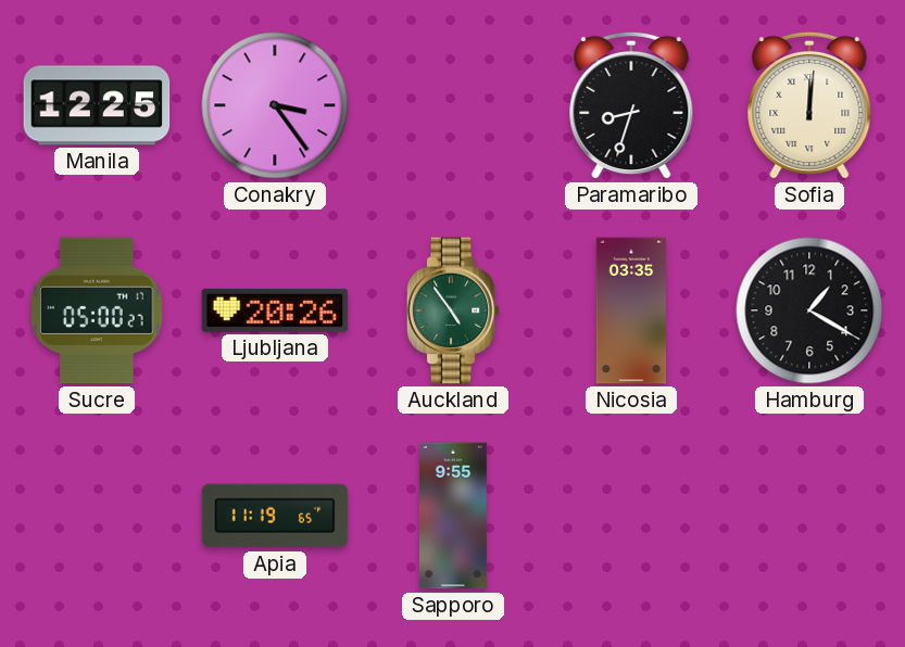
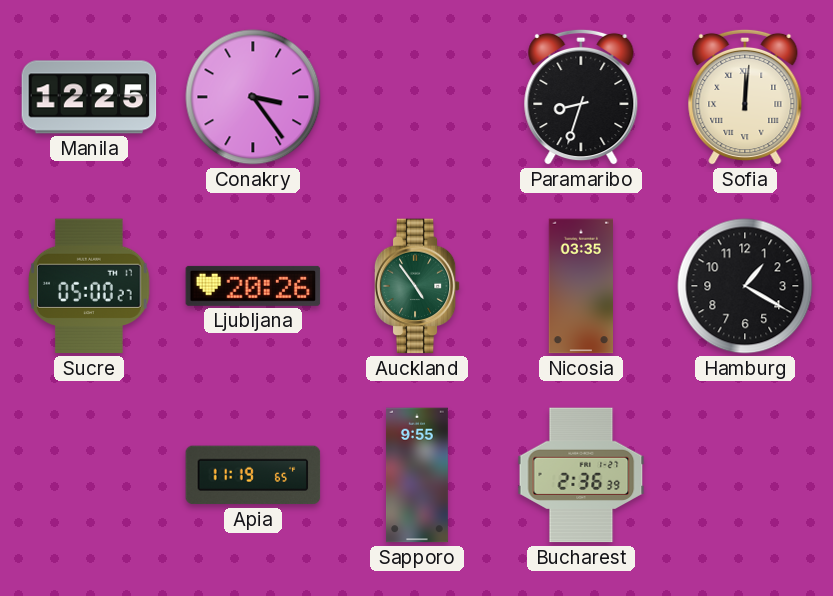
Bucharest: none -> 2:36
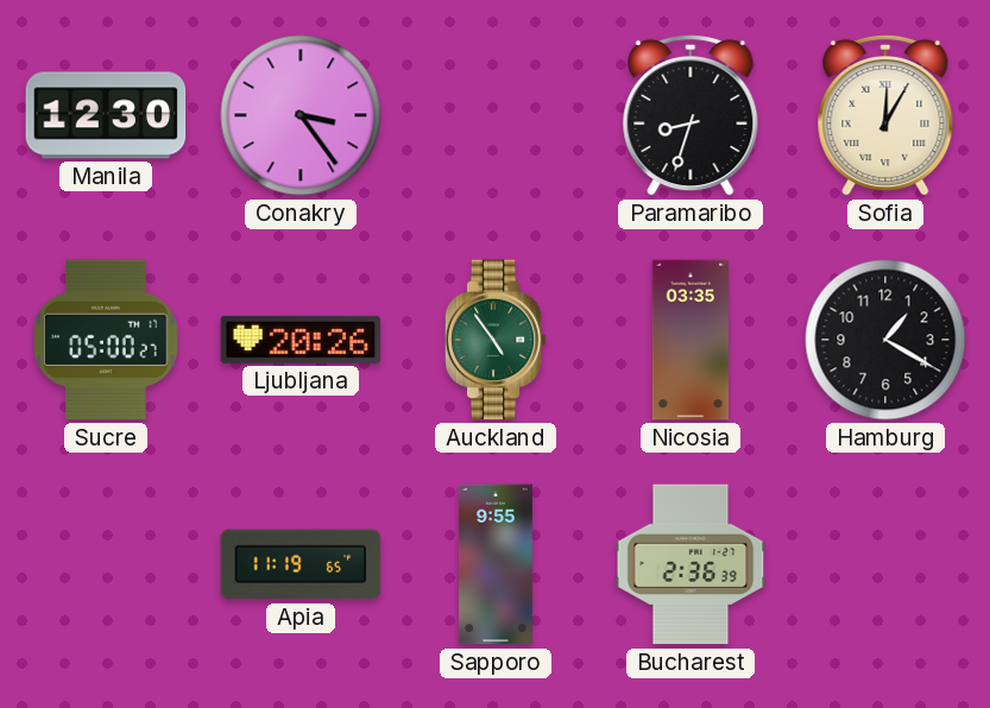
Manila: 12:25 -> 12:30
Sofia: 12:01 -> 12:05
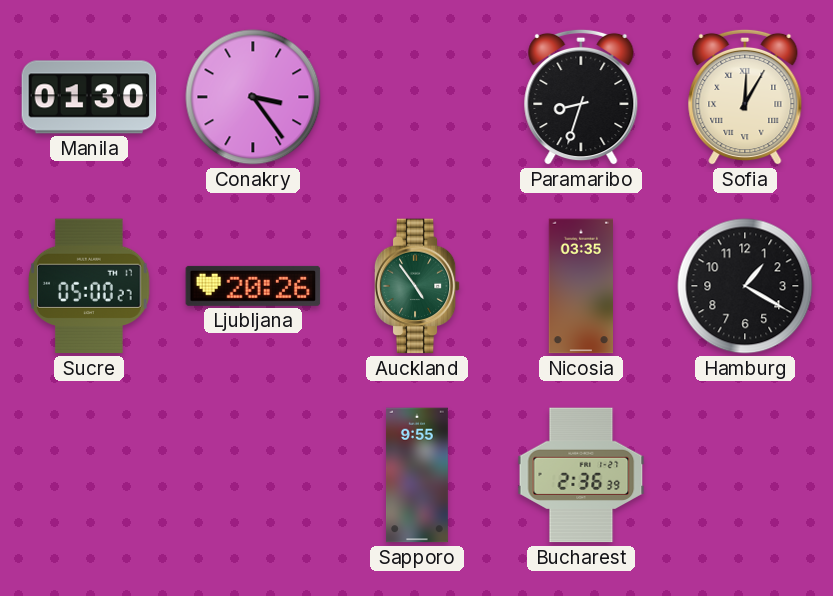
Manila: 12:30 -> 01:30
Apia: 11:19 -> none
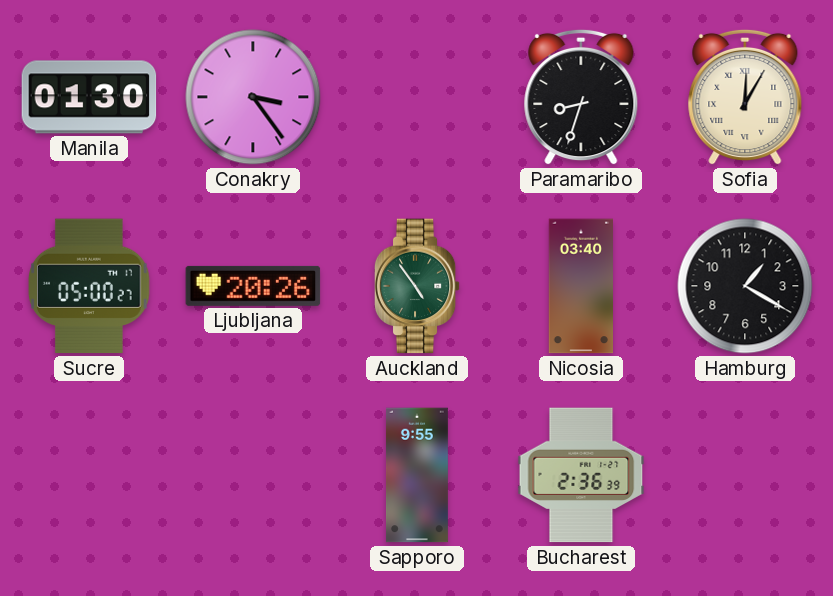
Nicosia: 03:35 -> 03:40
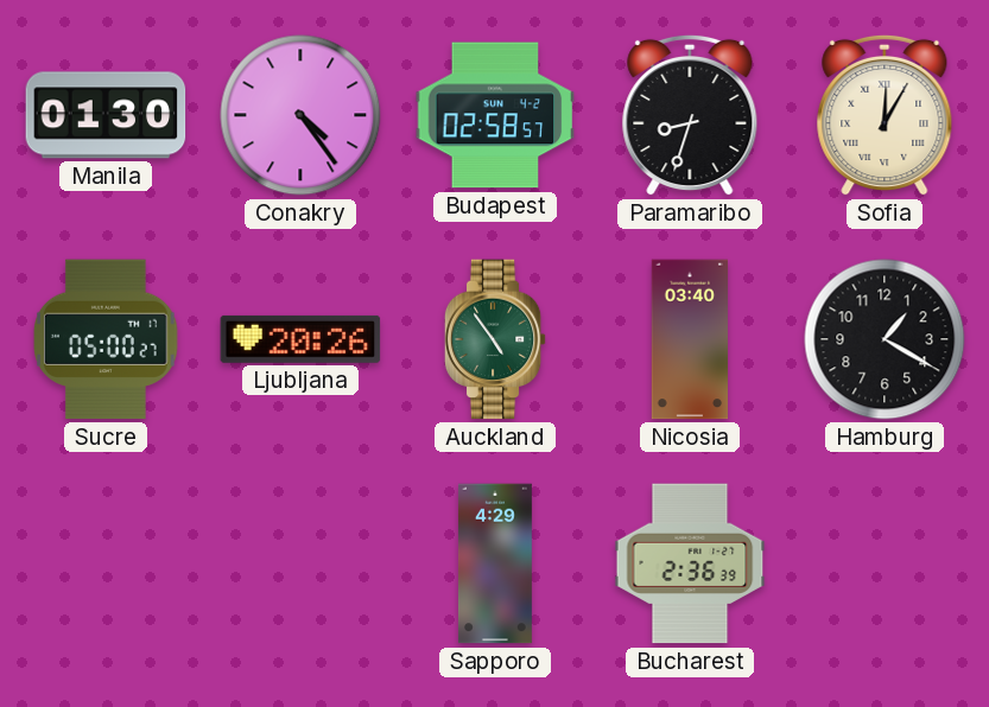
Conakry: 3:24 -> 4:24
Budapest: none -> 02:58
Sapporo: 9:55 -> 4:29
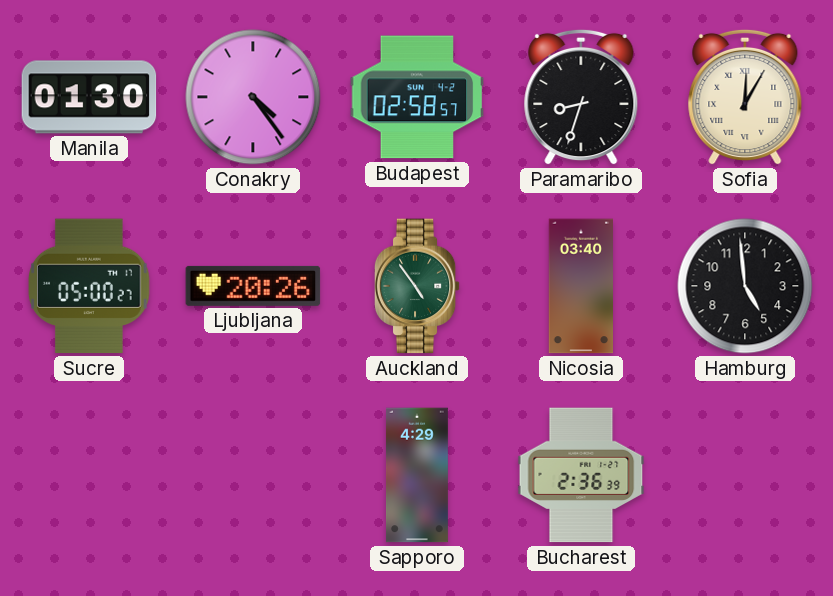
Hamburg: 1:20 -> 4:59
